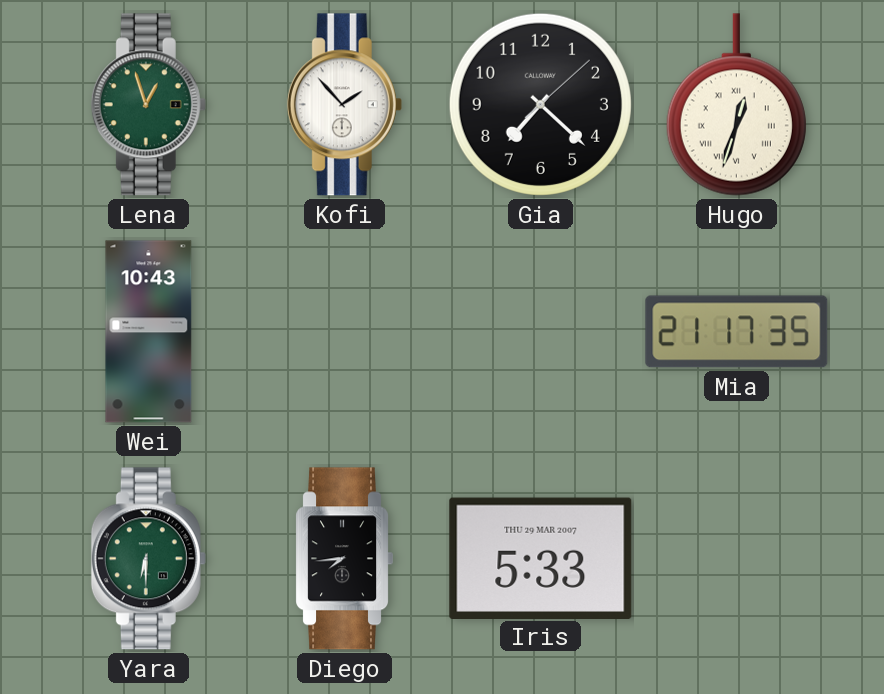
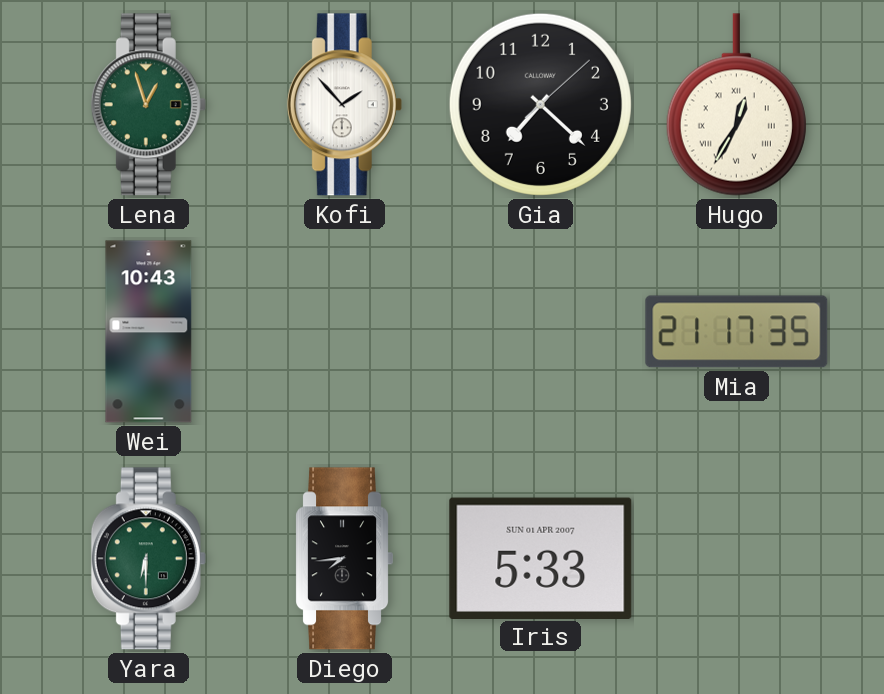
Hugo: 12:33 -> 12:35
Iris date: THU 29 MAR 2007 -> SUN 01 APR 2007
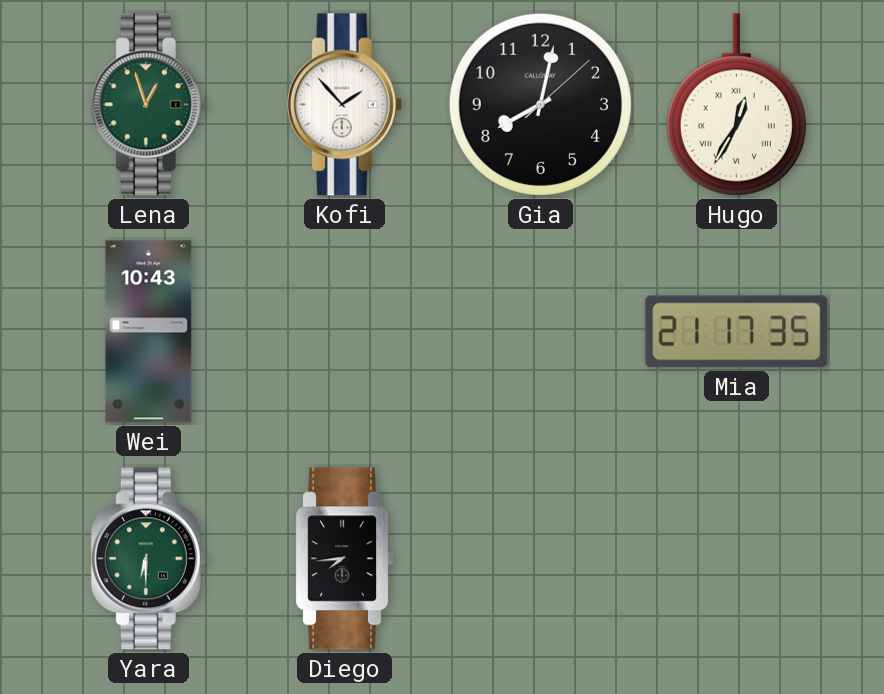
Gia: 7:22 -> 8:02
Iris: 5:33 -> none
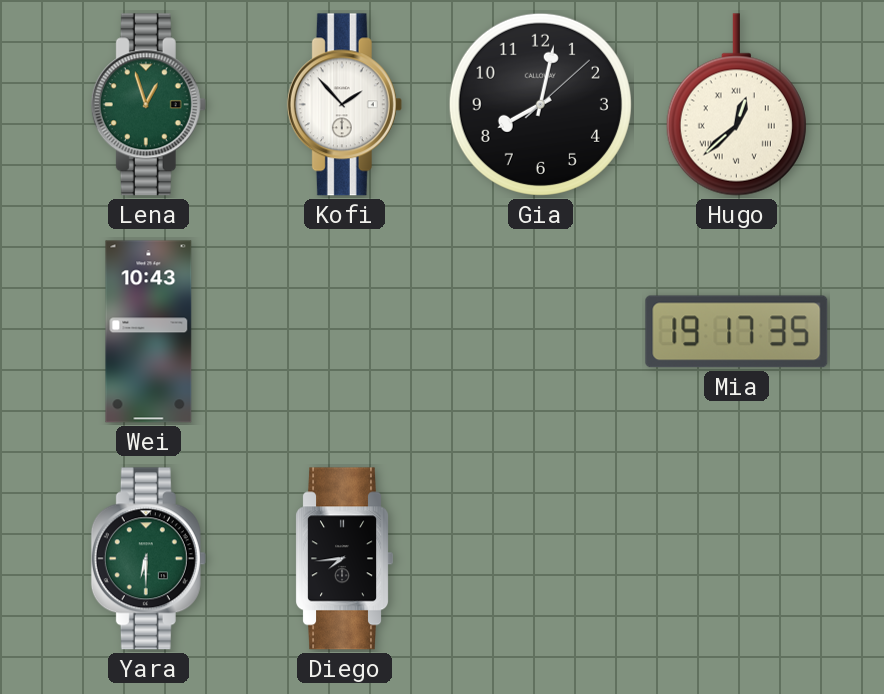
Hugo: 12:35 -> 12:38
Mia: 21:17 -> 19:17
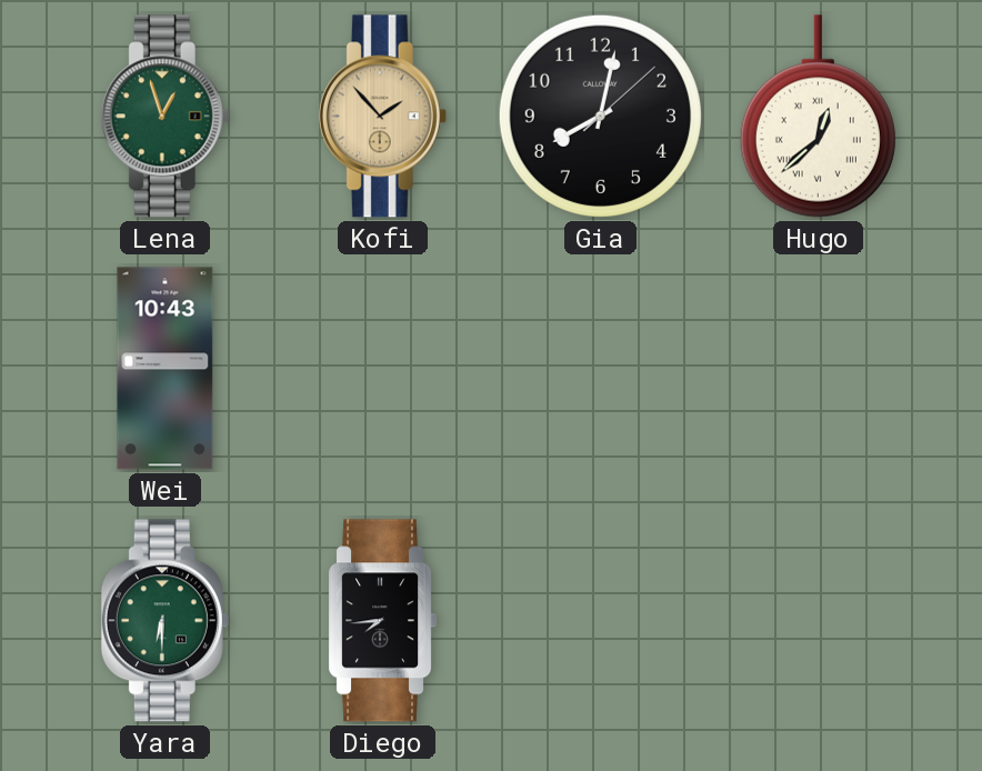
Kofi dial: white -> champagne
Mia: 19:17 -> none
